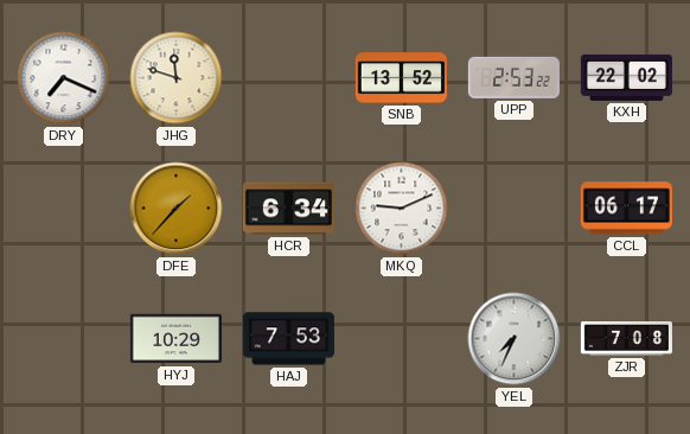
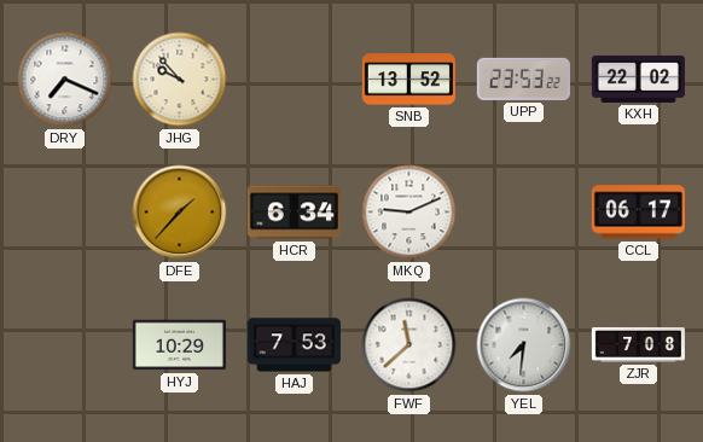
JHG: 11:48 -> 9:53
UPP: 2:53 -> 23:53
FWF: none -> 11:38
YEL: 7:34 -> 7:31
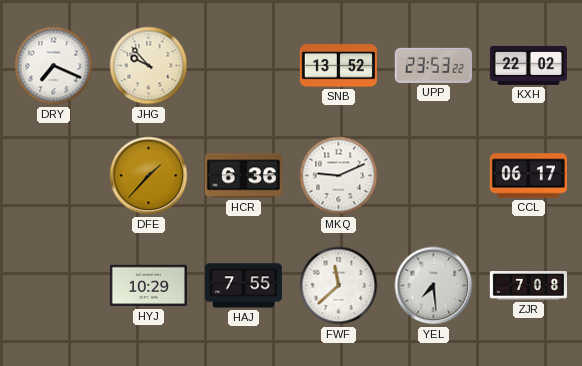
HCR: 6:34 -> 6:36
HAJ: 7:53 -> 7:55
YEL: 7:31 -> 7:29
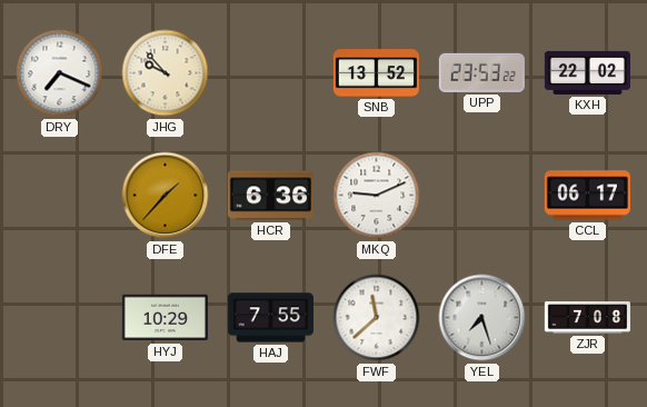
YEL: 7:29 -> 7:27
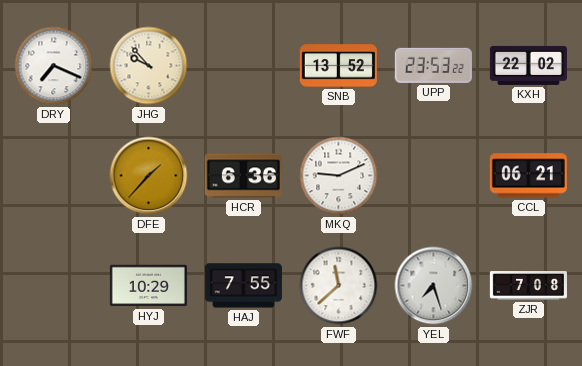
CCL: 06:17 -> 06:21
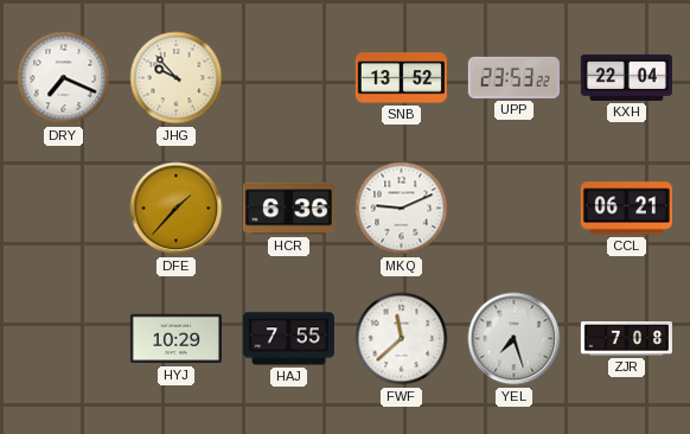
KXH: 22:02 -> 22:04
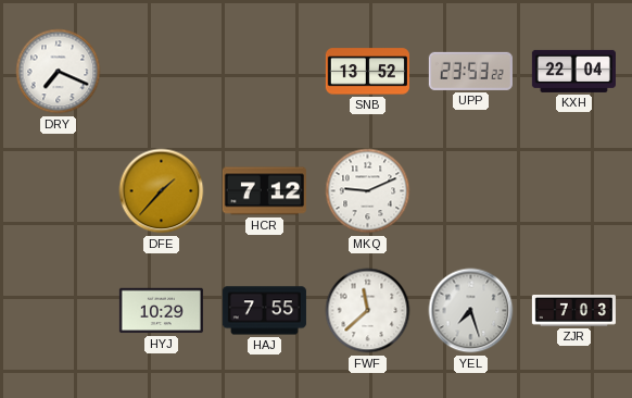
JHG: 9:53 -> none
HCR: 6:36 -> 7:12
CCL: 06:21 -> none
ZJR: 7:08 -> 7:03
